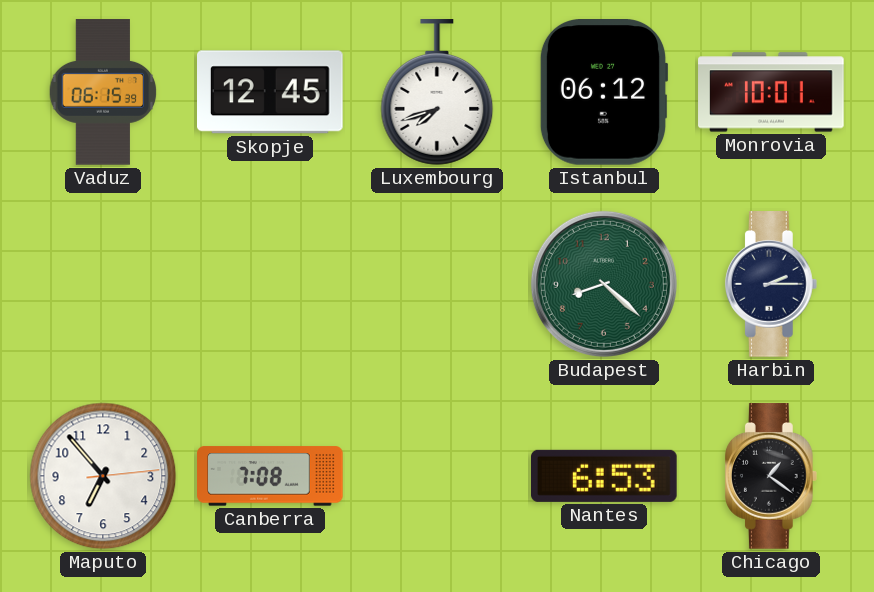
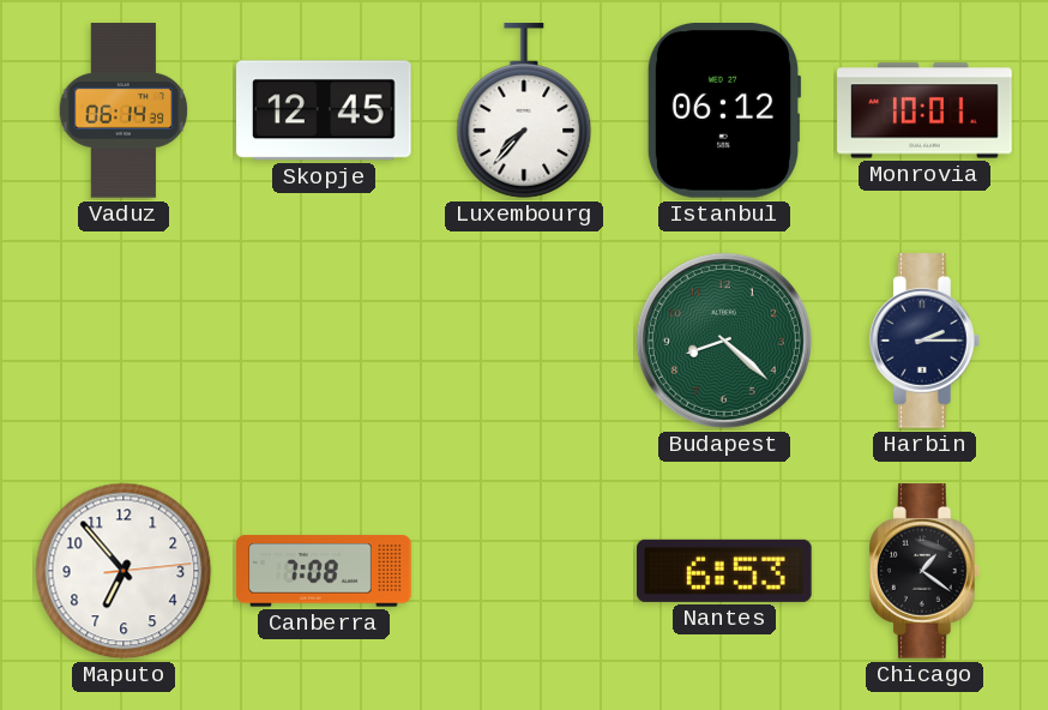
Vaduz: 06:15 -> 06:14
Luxembourg: 7:42 -> 7:37
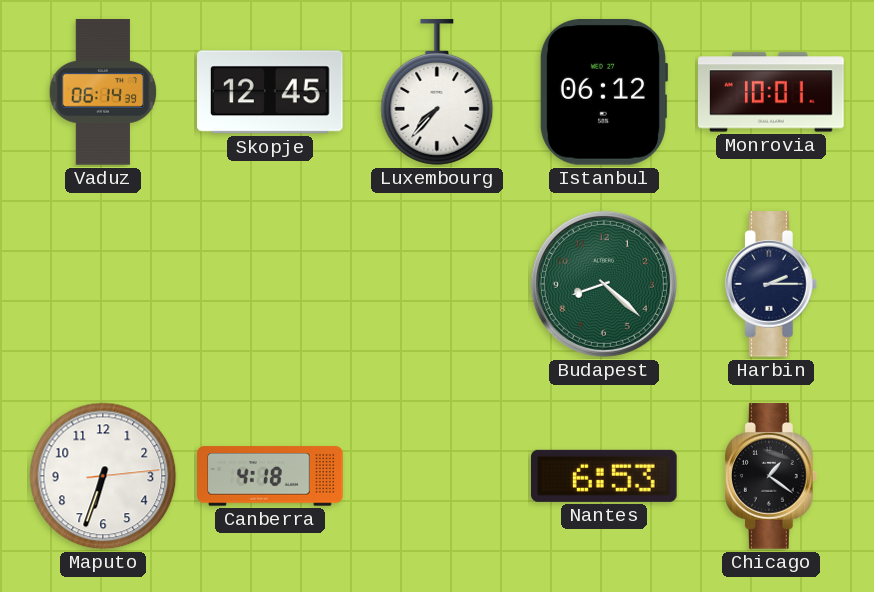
Maputo: 6:53 -> 6:33
Canberra: 7:08 -> 4:18
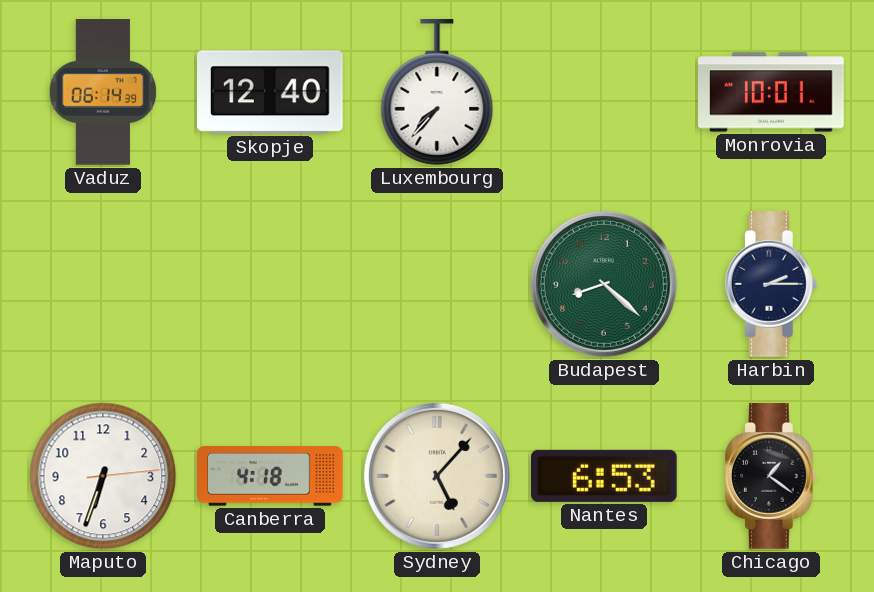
Skopje: 12:45 -> 12:40
Istanbul: 06:12 -> none
Sydney: none -> 5:07
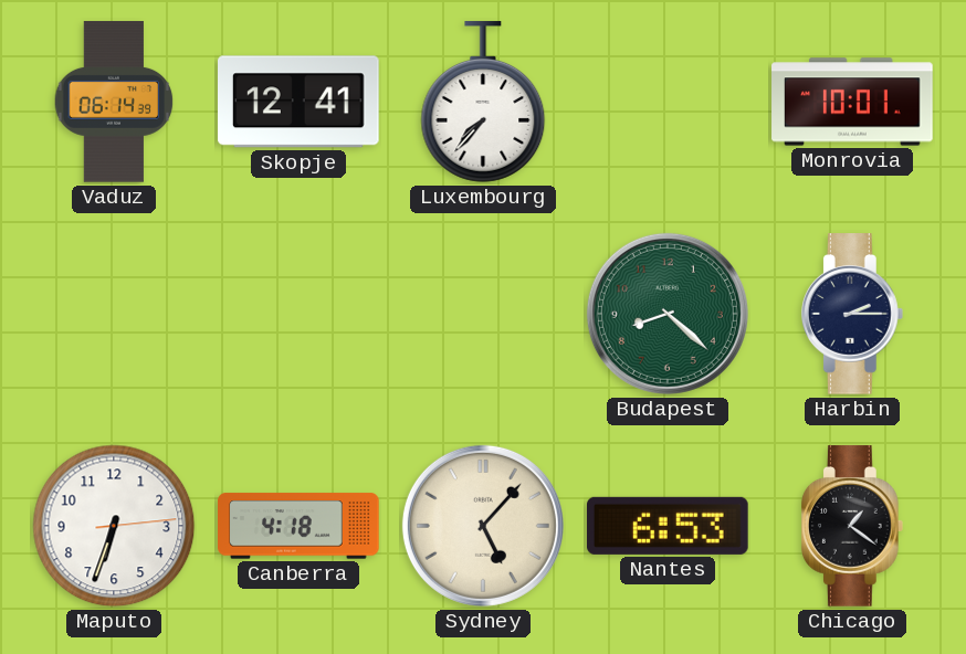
Skopje: 12:40 -> 12:41
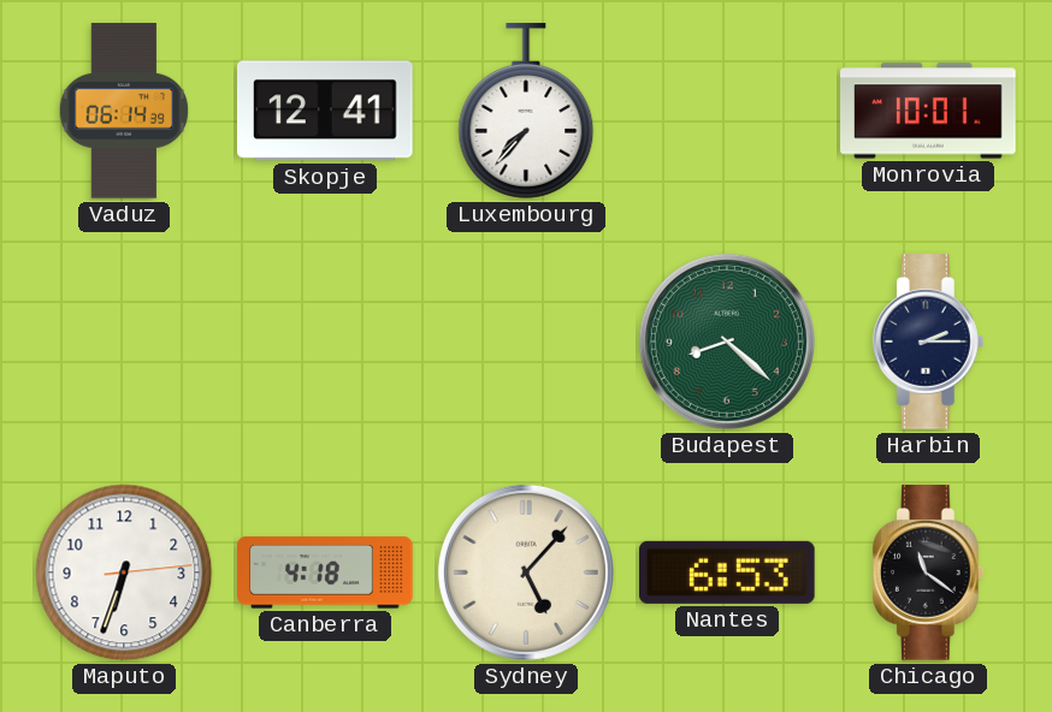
Chicago: 1:21 -> 11:21
